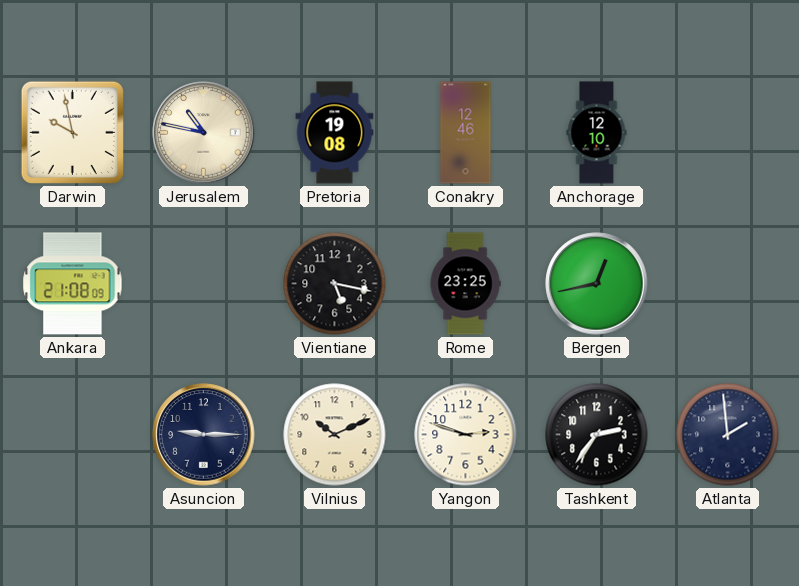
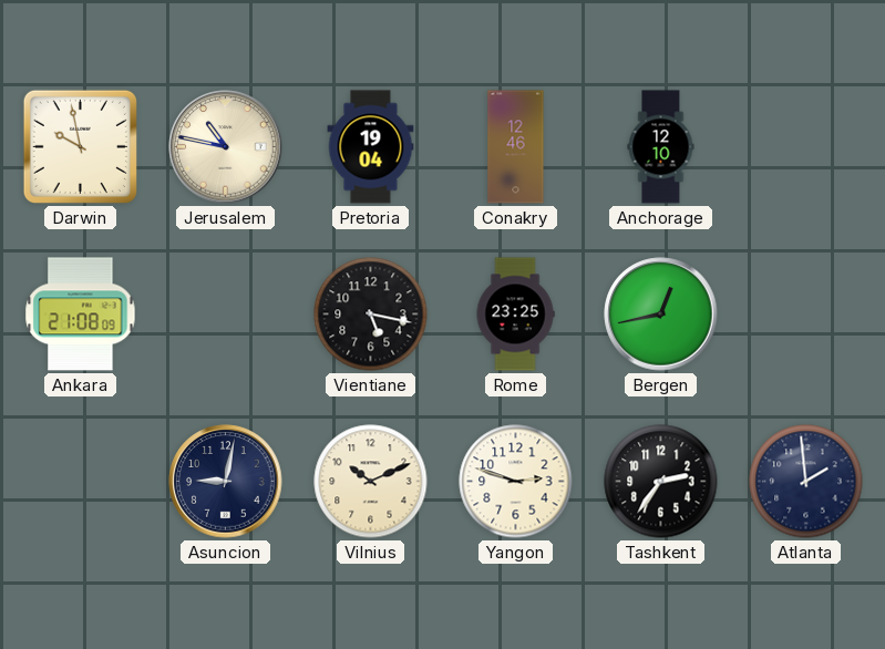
Pretoria: 19:08 -> 19:04
Asuncion: 9:15 -> 9:02
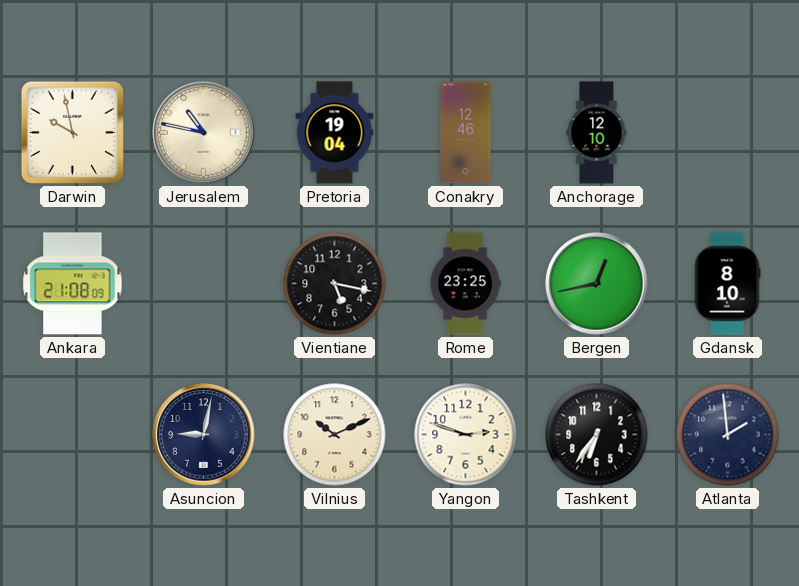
Gdansk: none -> 8:10
Tashkent: 2:36 -> 6:36
